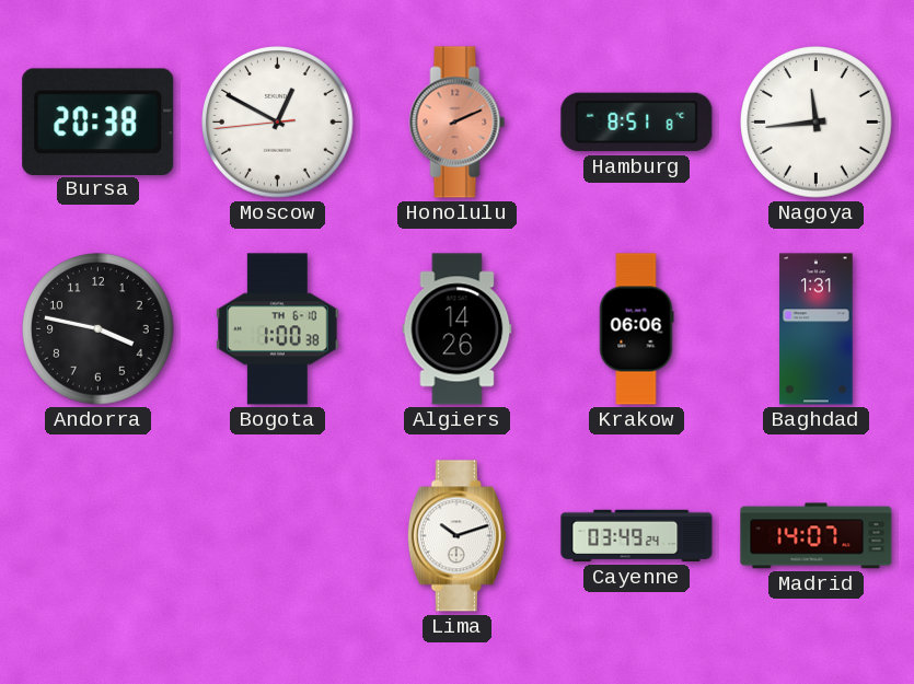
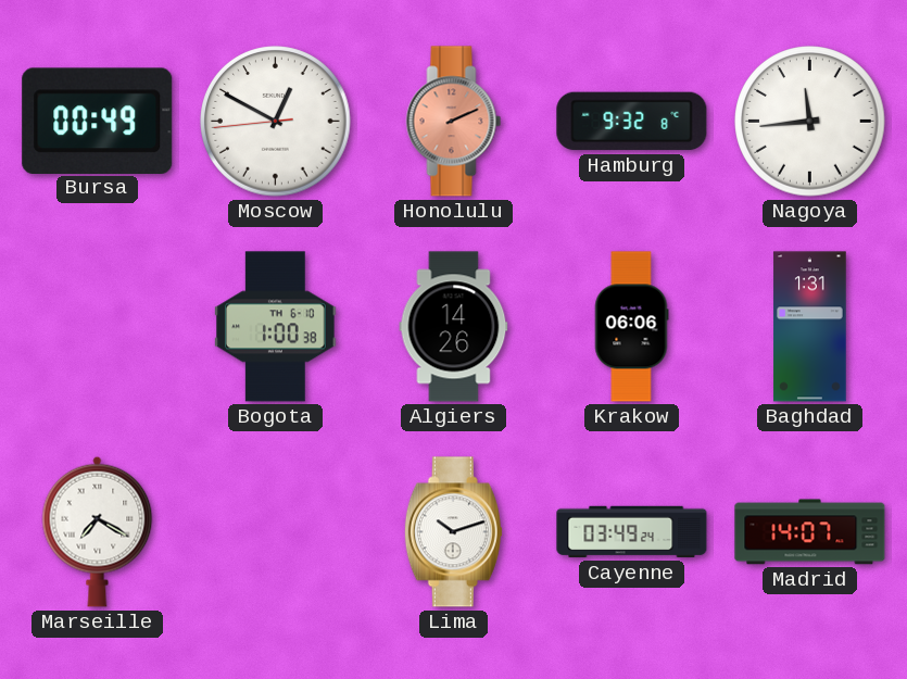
Bursa: 20:38 -> 00:49
Hamburg: 8:51 -> 9:32
Andorra: 3:47 -> none
Marseille: none -> 7:20
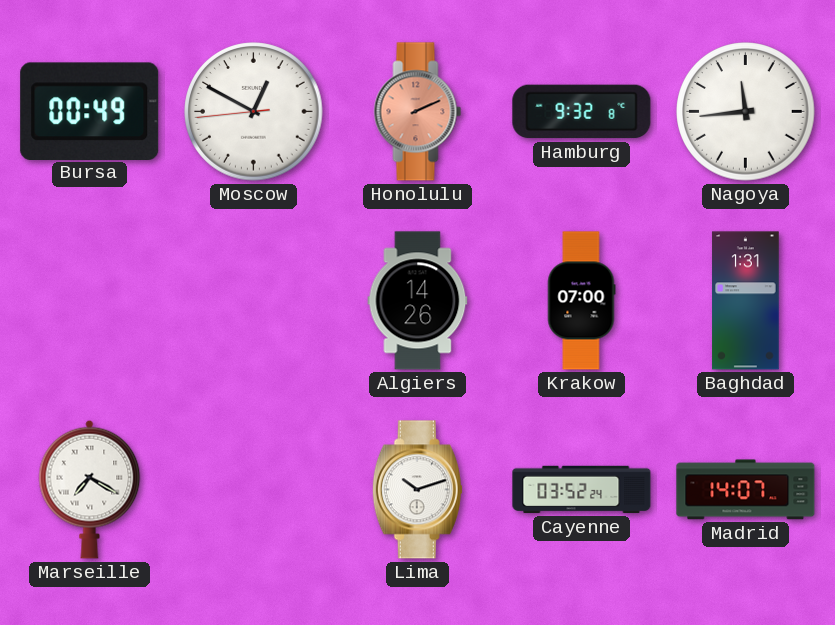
Bogota: 1:00 -> none
Krakow: 06:06 -> 07:00
Cayenne: 03:49 -> 03:52
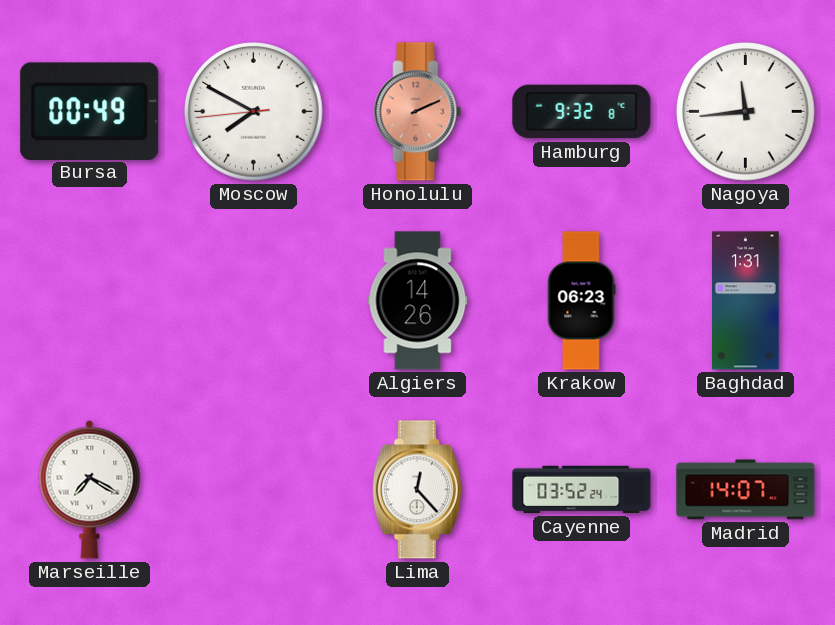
Moscow: 12:49 -> 7:49
Krakow: 07:00 -> 06:23
Lima: 10:12 -> 12:23
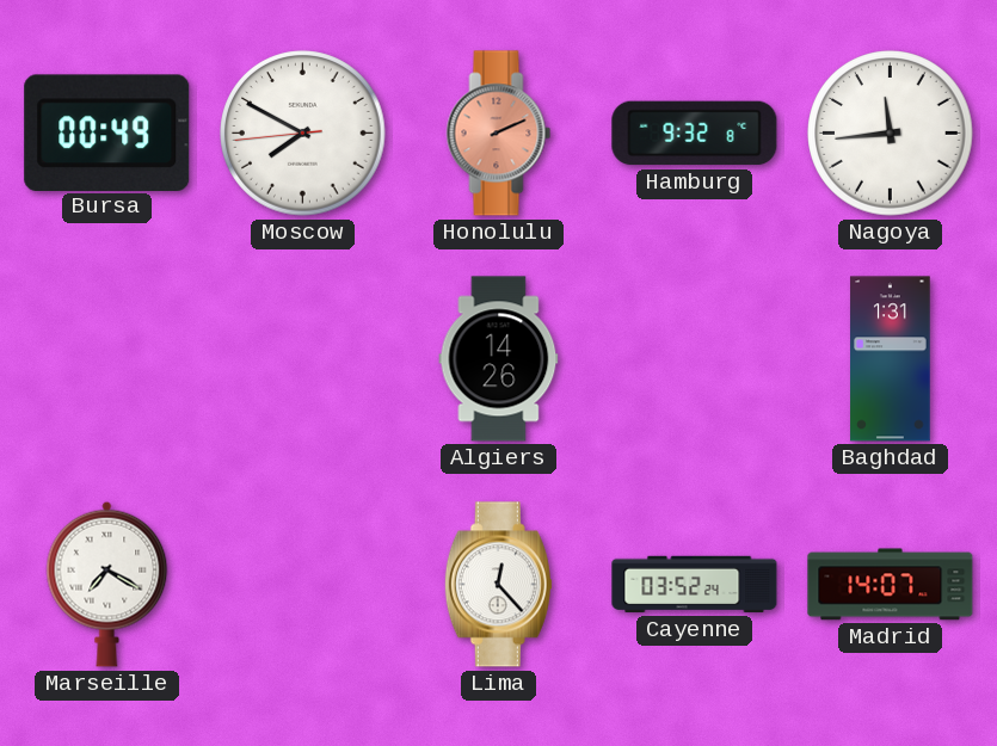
Krakow: 06:23 -> none
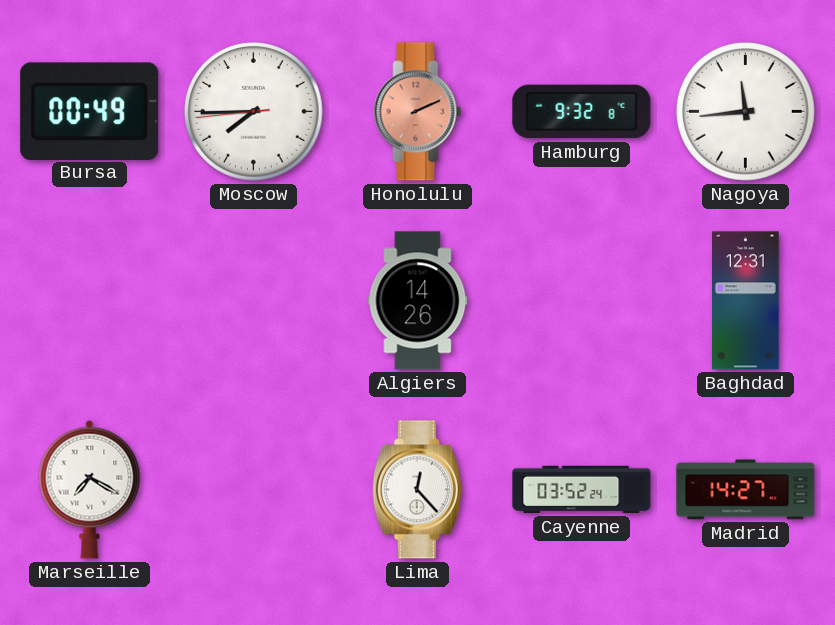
Moscow: 7:49 -> 7:44
Baghdad: 1:31 -> 12:31
Madrid: 14:07 -> 14:27
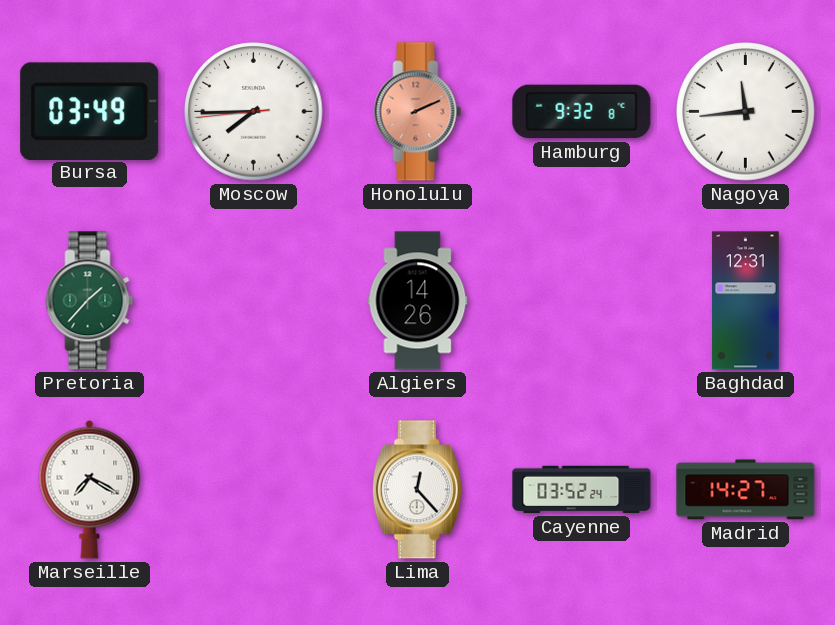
Bursa: 00:49 -> 03:49
Pretoria: none -> 1:37
